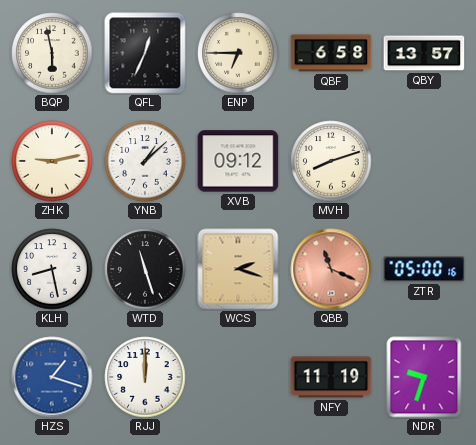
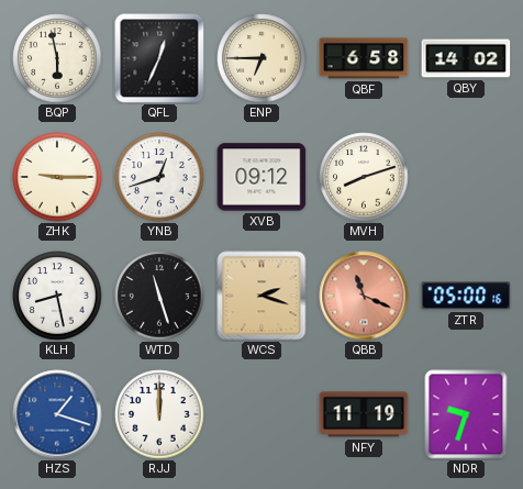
QBY: 13:57 -> 14:02
ZHK: 9:13 -> 9:15
YNB: 1:08 -> 12:42
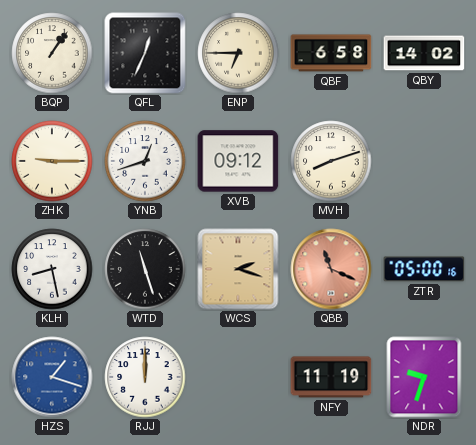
BQP: 5:58 -> 1:06
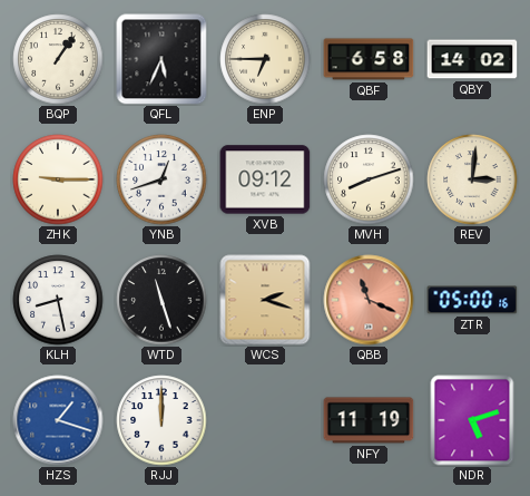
QFL: 12:34 -> 5:34
REV: none -> 3:01
NDR: 9:33 -> 5:12
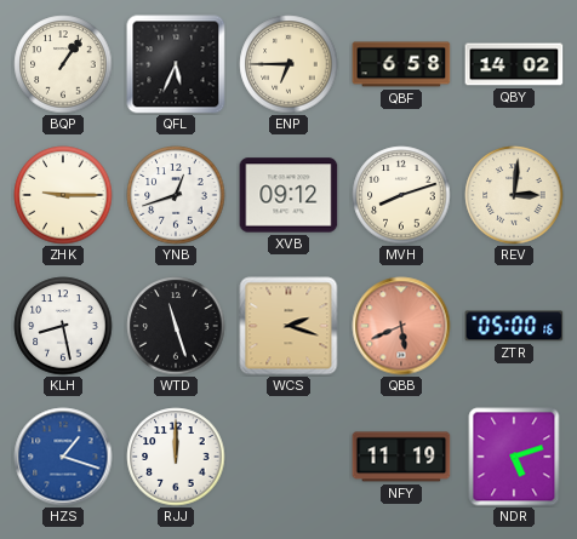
QBB: 11:19 -> 5:41
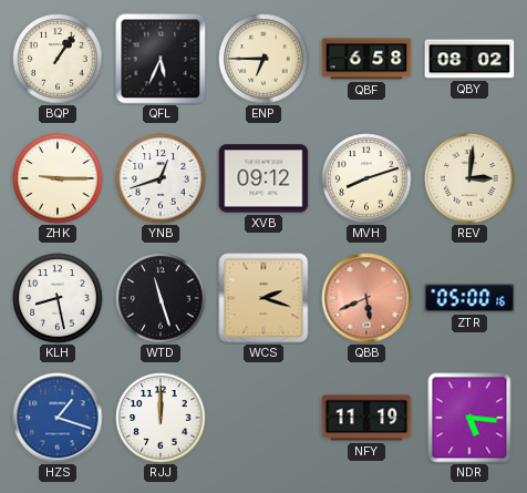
QBY: 14:02 -> 08:02
NDR: 5:12 -> 5:16
